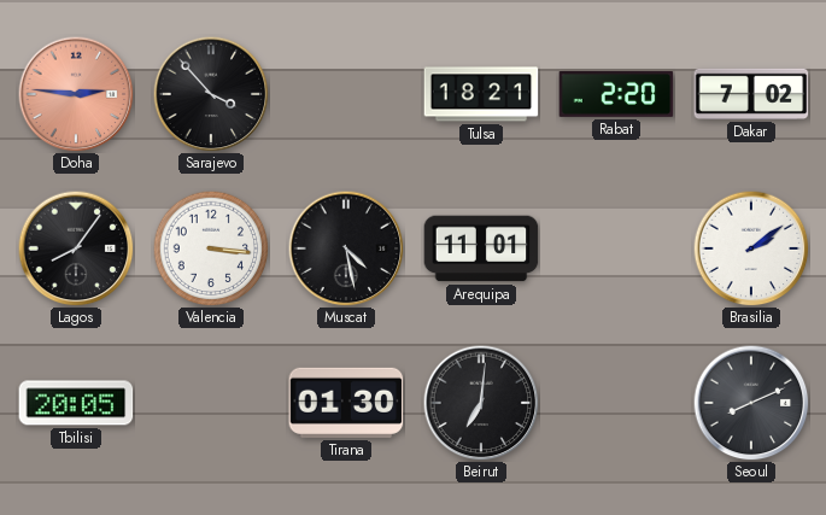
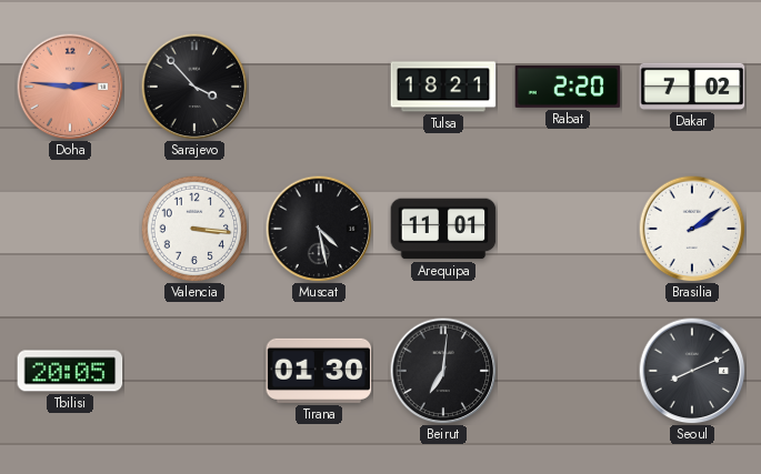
Lagos: 8:06 -> none
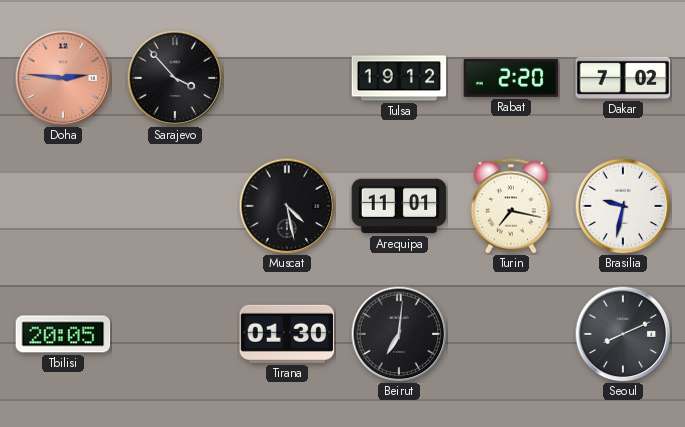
Tulsa: 18:21 -> 19:12
Valencia: 3:16 -> none
Turin: none -> 7:17
Brasilia: 2:09 -> 9:32
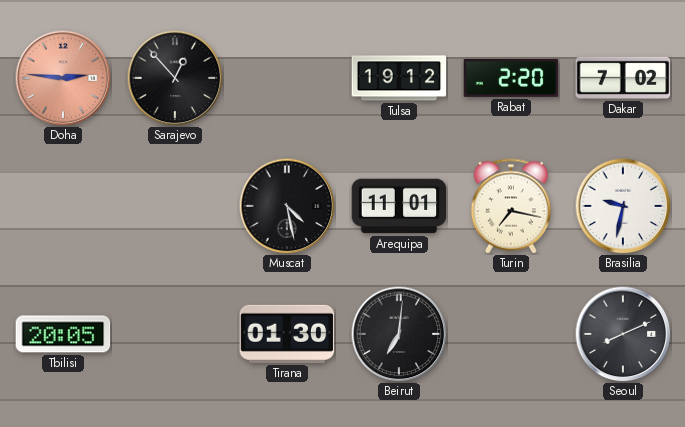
Sarajevo: 3:53 -> 12:53
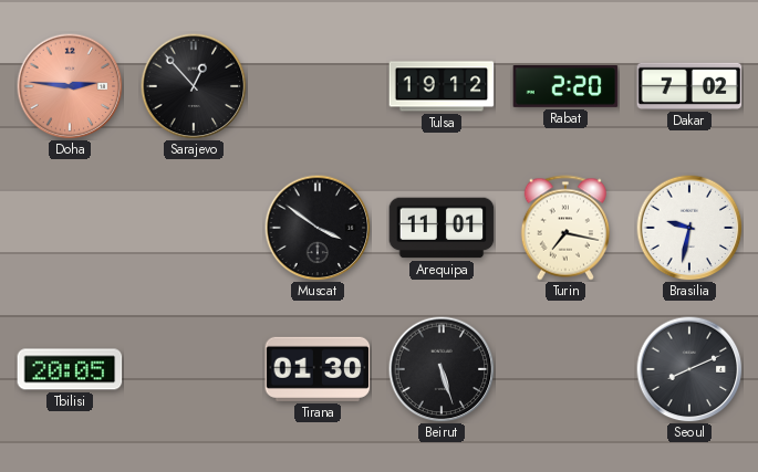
Muscat: 4:28 -> 3:51
Beirut: 7:01 -> 5:27
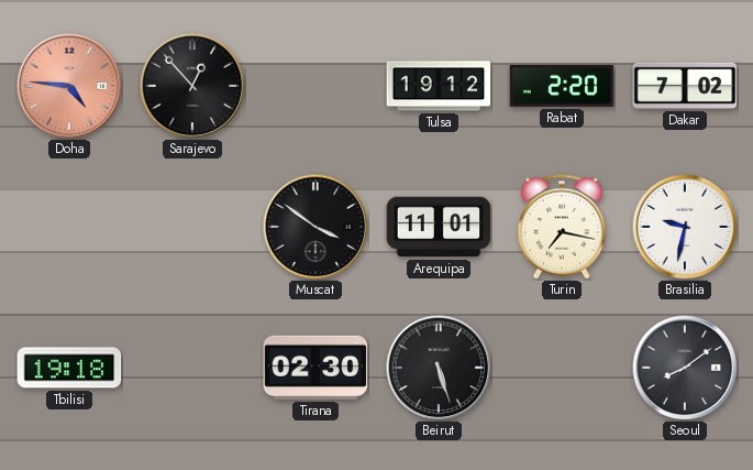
Doha: 2:46 -> 4:46
Tbilisi: 20:05 -> 19:18
Tirana: 01:30 -> 02:30
Seoul: 8:11 -> 8:09
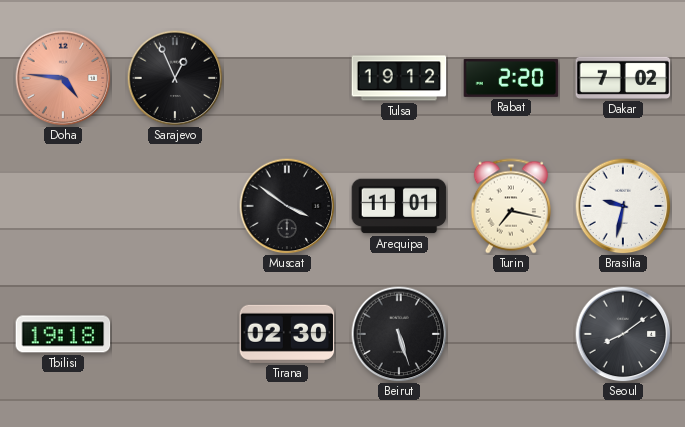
Sarajevo: 12:53 -> 12:56
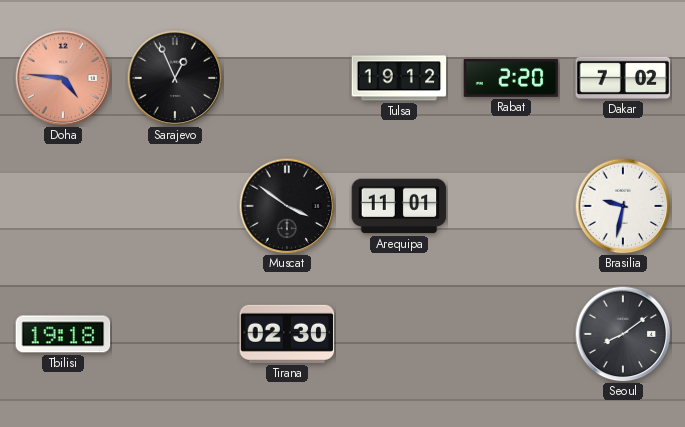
Turin: 7:17 -> none
Beirut: 5:27 -> none
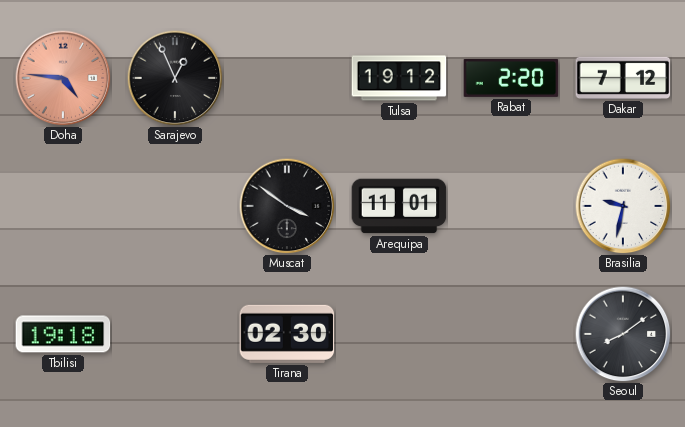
Dakar: 7:02 -> 7:12
